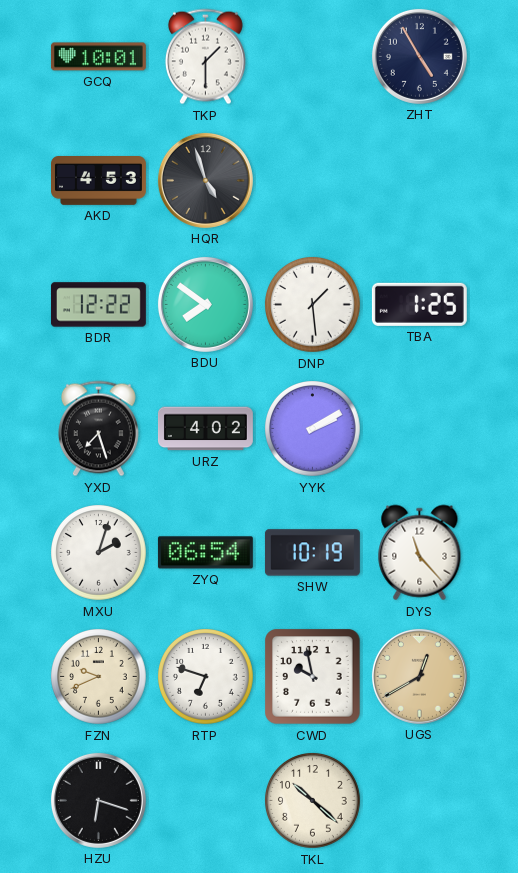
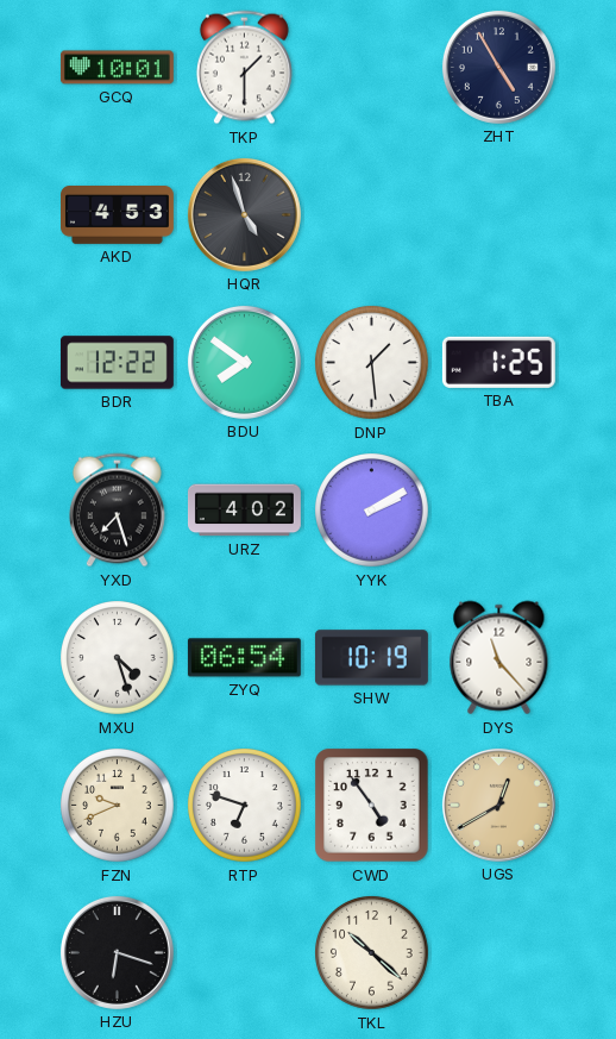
MXU: 2:03 -> 4:27
CWD: 9:58 -> 4:54
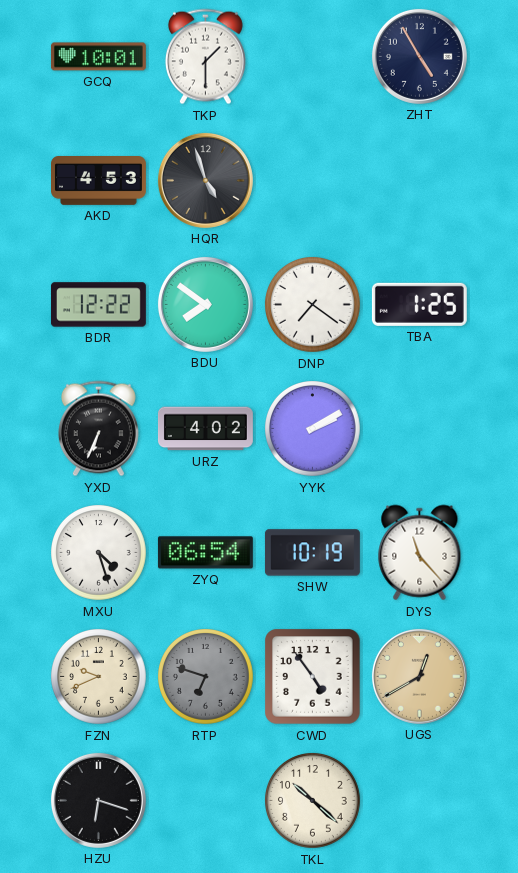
DNP: 1:29 -> 7:21
YXD: 7:27 -> 6:34
RTP dial: white -> grey
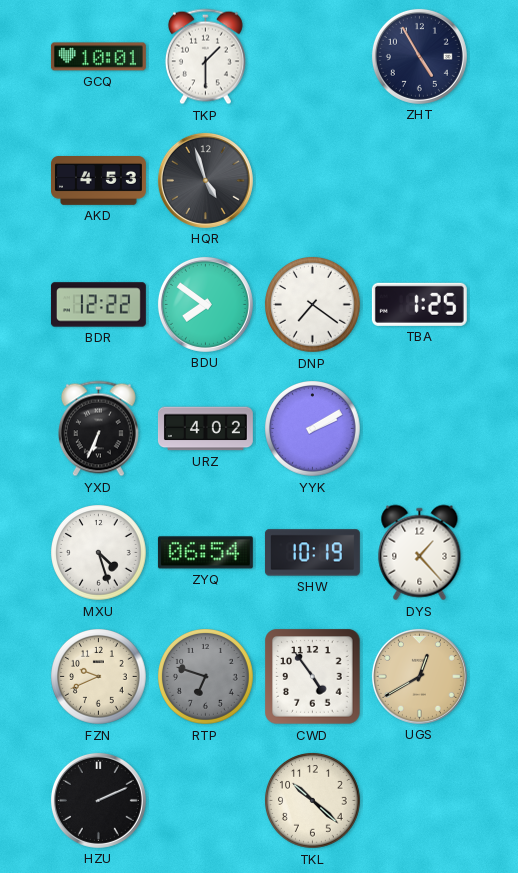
DYS: 11:23 -> 1:23
HZU: 6:18 -> 2:11
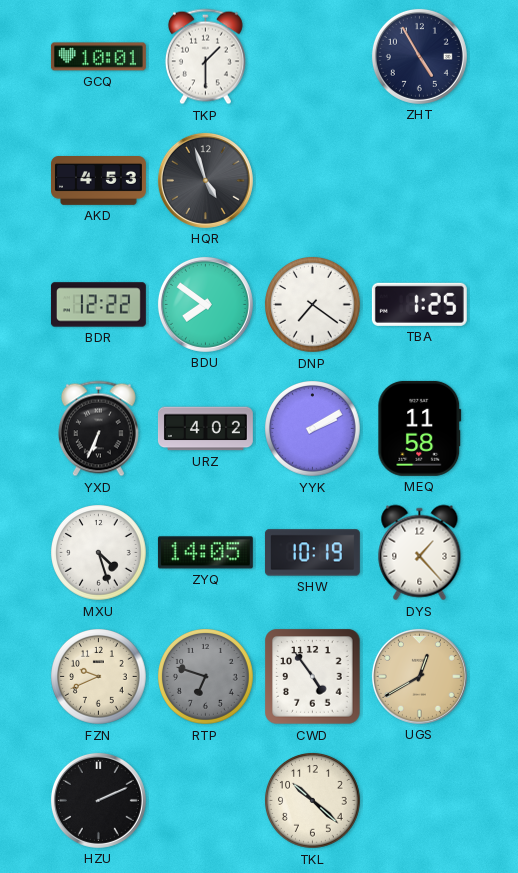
MEQ: none -> 11:58
ZYQ: 06:54 -> 14:05
